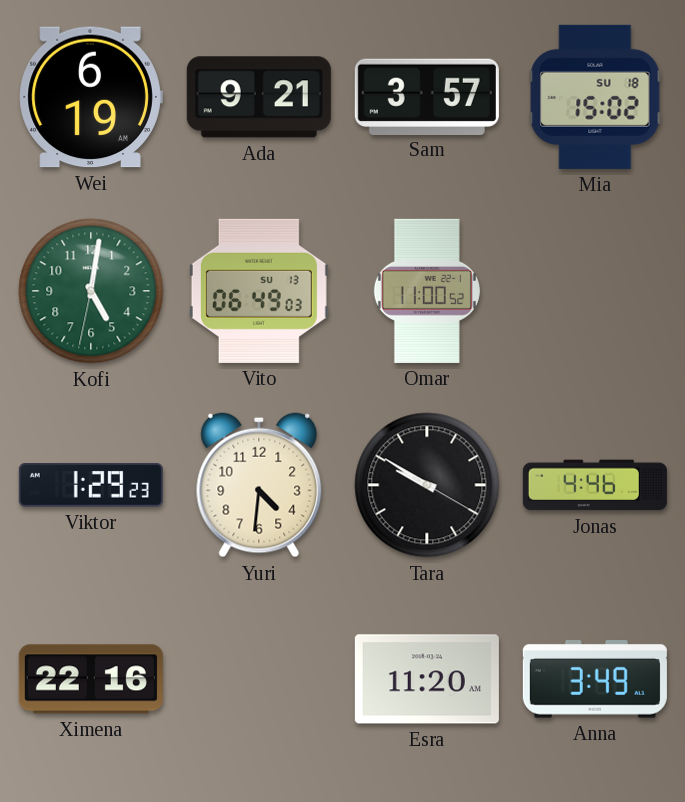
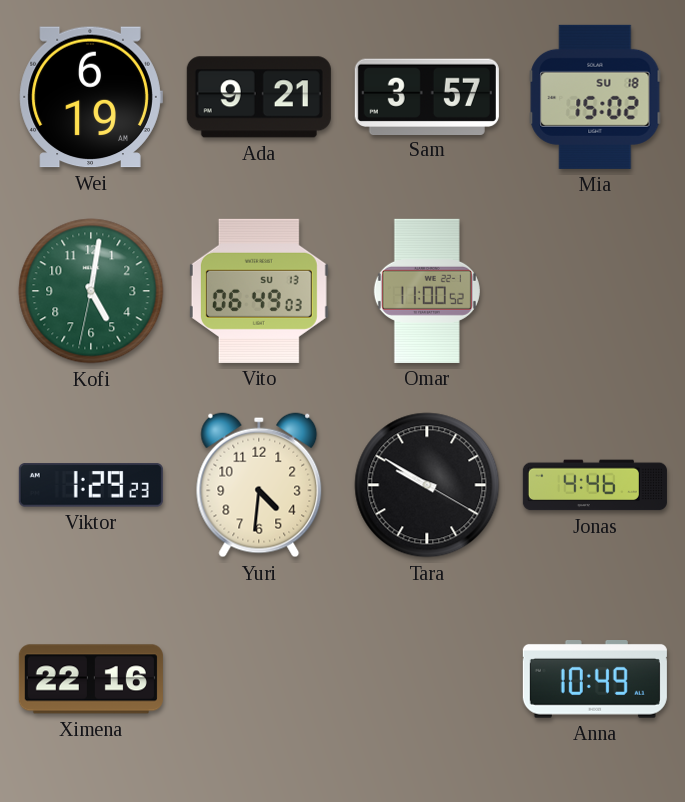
Esra: 11:20 -> none
Anna: 3:49 -> 10:49
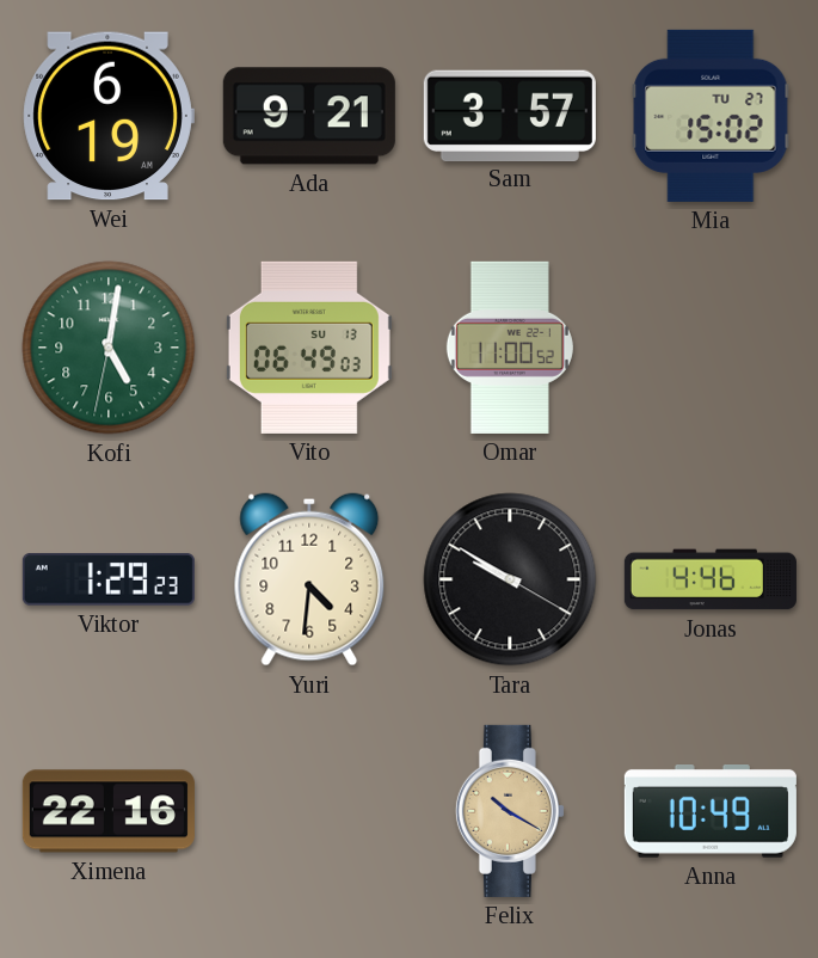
Mia date: SU 18 -> TU 27
Felix: none -> 10:20
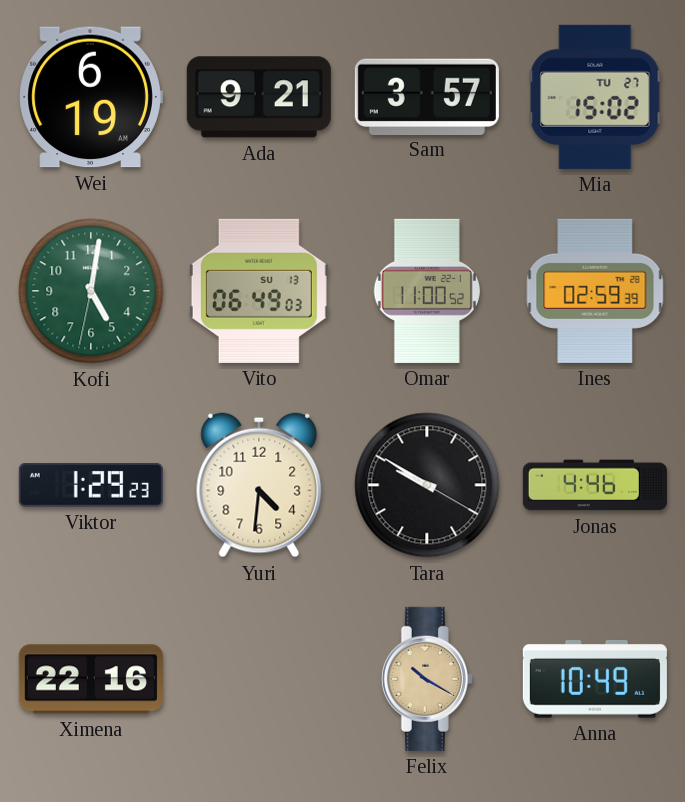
Ines: none -> 02:59
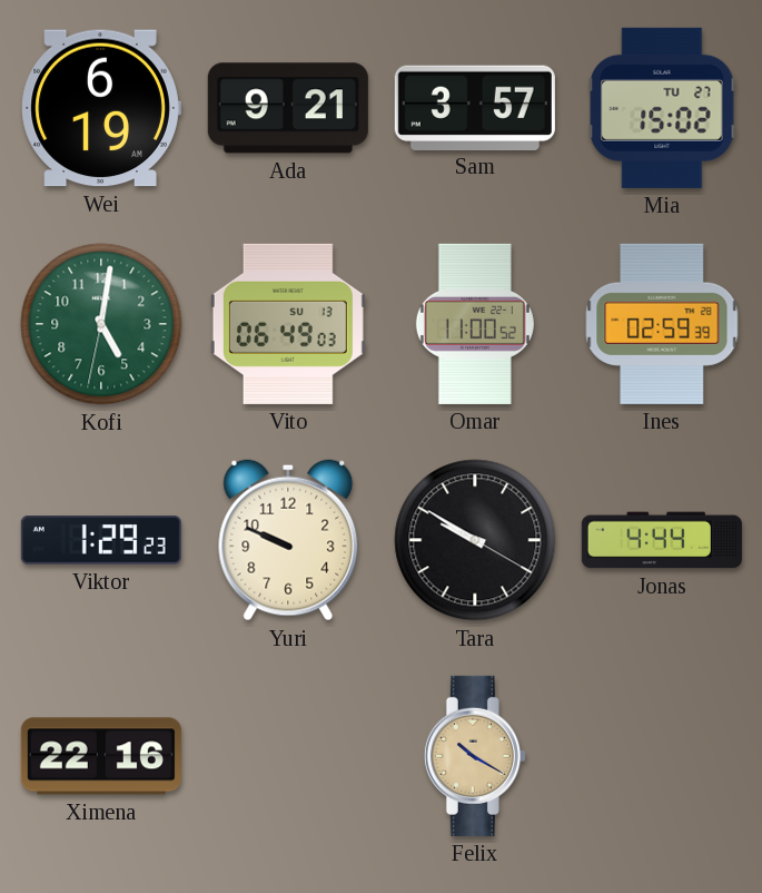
Yuri: 4:31 -> 9:49
Jonas: 4:46 -> 4:44
Anna: 10:49 -> none
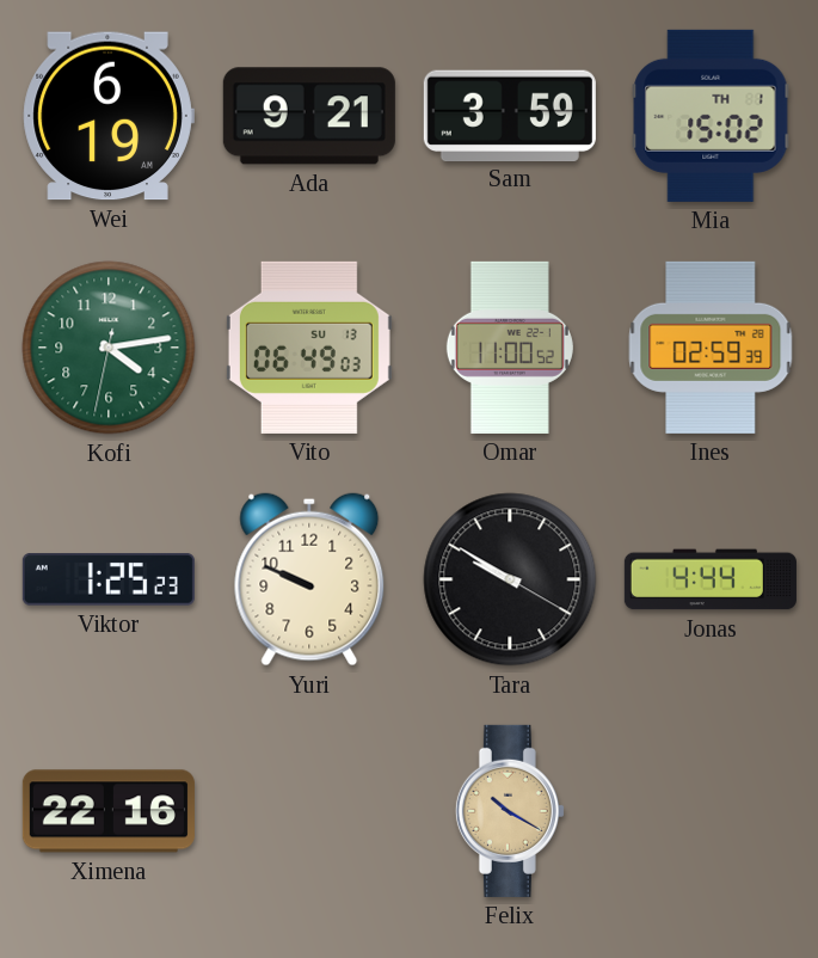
Sam: 3:57 -> 3:59
Mia date: TU 27 -> TH 1
Kofi: 5:01 -> 4:13
Viktor: 1:29 -> 1:25
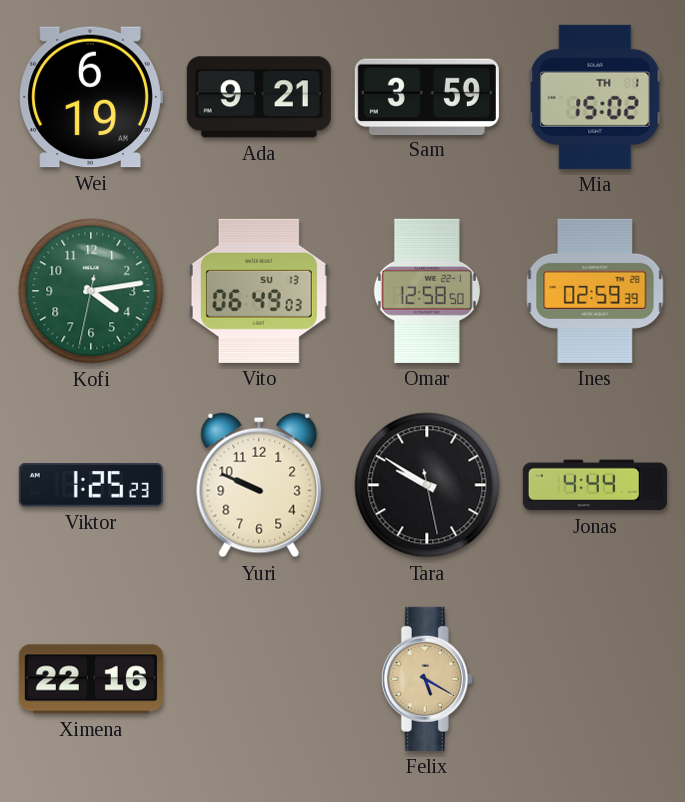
Omar: 11:00 -> 12:58
Tara: 9:50:20 -> 9:50:28
Felix: 10:20 -> 5:20
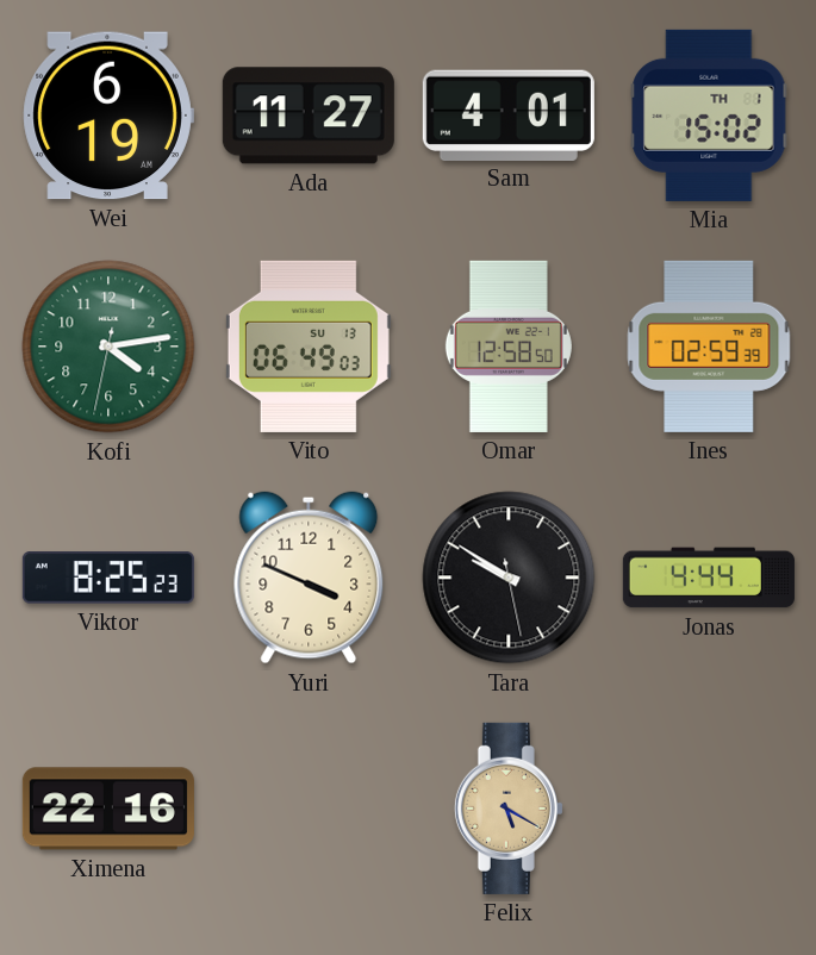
Ada: 9:21 -> 11:27
Sam: 3:59 -> 4:01
Viktor: 1:25 -> 8:25
Yuri: 9:49 -> 3:49
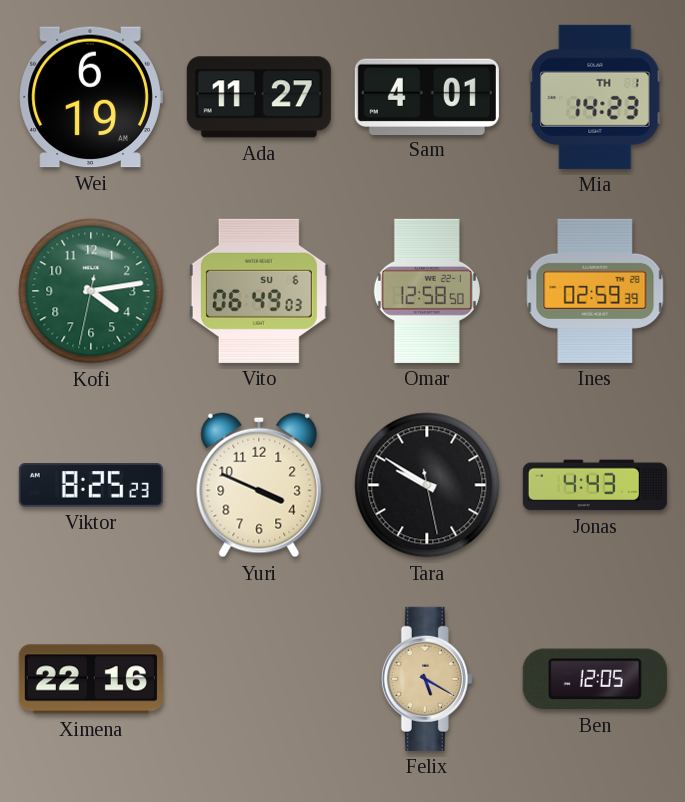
Mia: 15:02 -> 14:23
Vito date: SU 13 -> SU 6
Jonas: 4:44 -> 4:43
Ben: none -> 12:05
